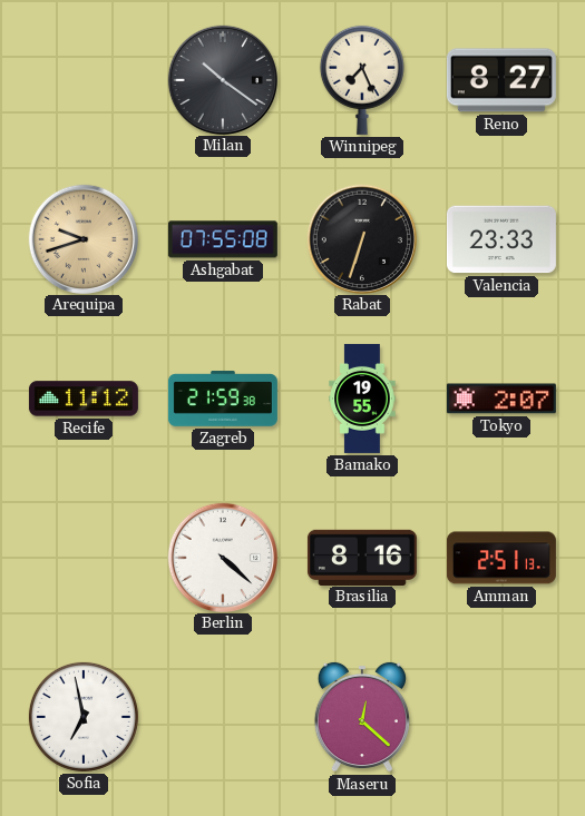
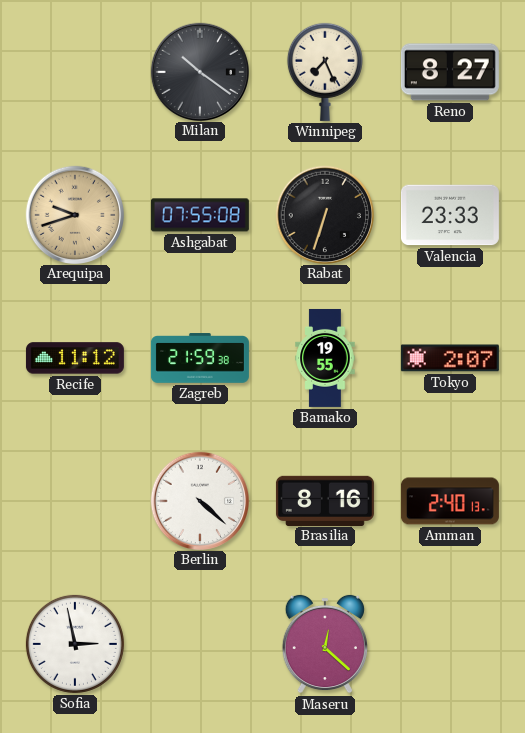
Amman: 2:51 -> 2:40
Sofia: 6:58 -> 2:58
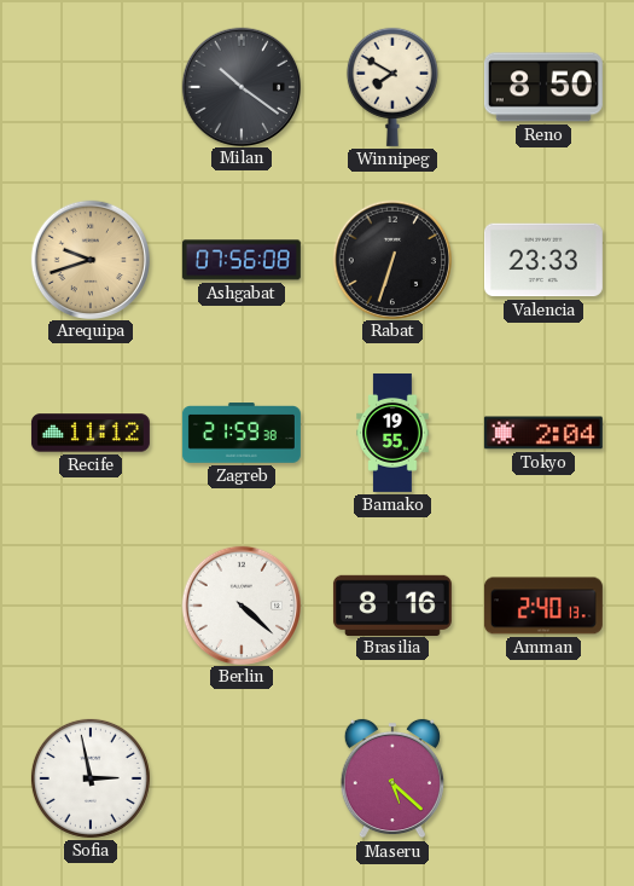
Winnipeg: 7:26 -> 7:50
Reno: 8:27 -> 8:50
Ashgabat: 07:55 -> 07:56
Tokyo: 2:07 -> 2:04
Maseru: 12:22 -> 5:22
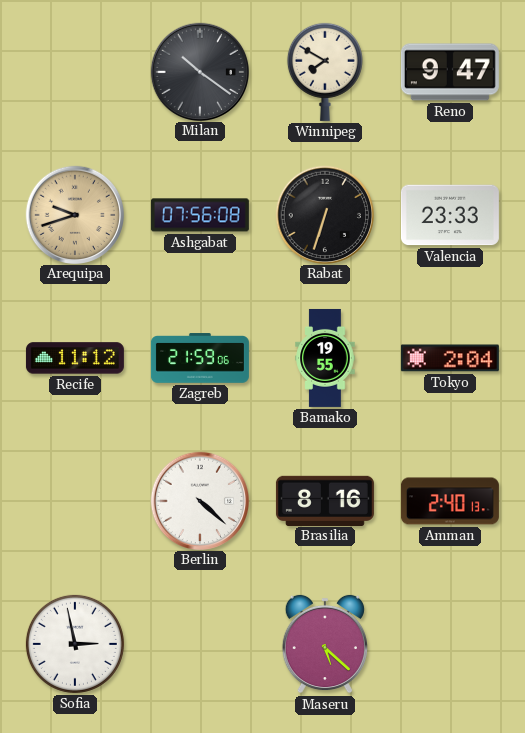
Reno: 8:50 -> 9:47
Zagreb: 21:59:38 -> 21:59:06
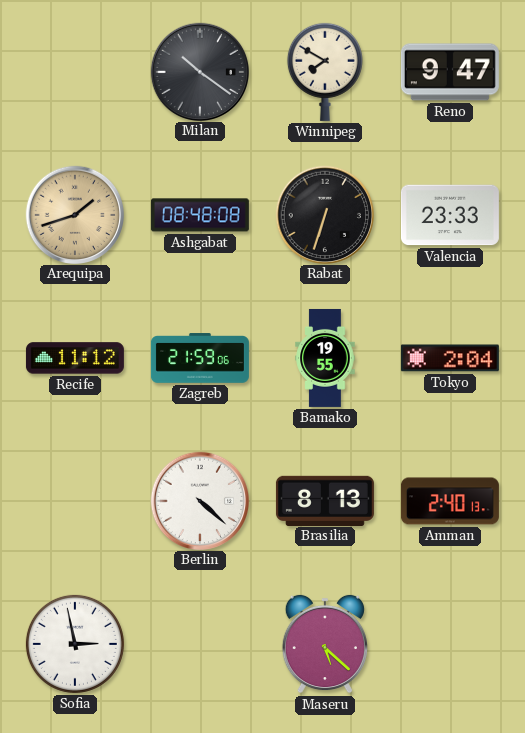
Arequipa: 9:42 -> 1:42
Ashgabat: 07:56 -> 08:48
Brasilia: 8:16 -> 8:13
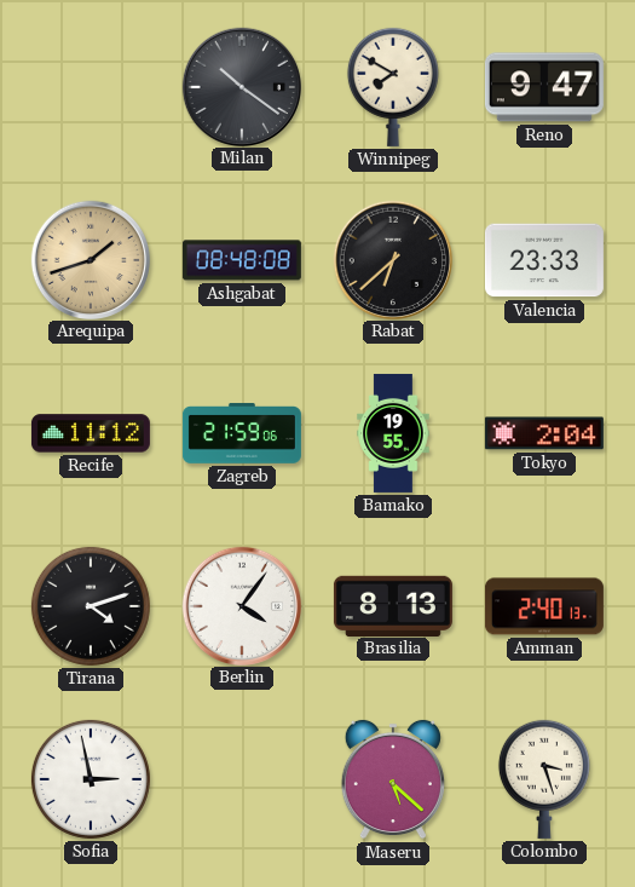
Rabat: 6:33 -> 6:38
Tirana: none -> 4:12
Berlin: 4:22 -> 4:06
Colombo: none -> 3:27
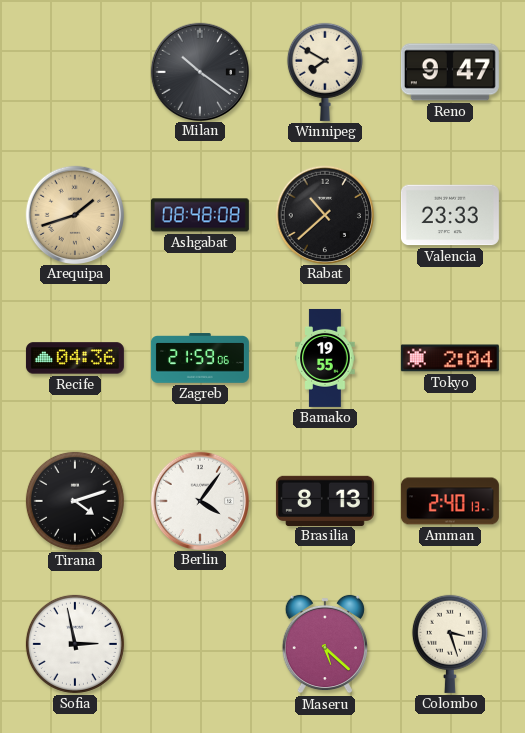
Rabat: 6:38 -> 10:38
Recife: 11:12 -> 04:36
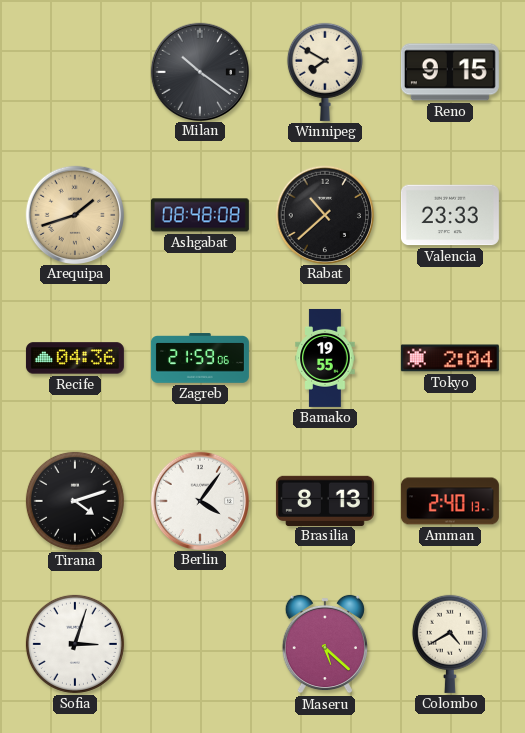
Reno: 9:47 -> 9:15
Sofia: 2:58 -> 3:03
Colombo: 3:27 -> 4:40
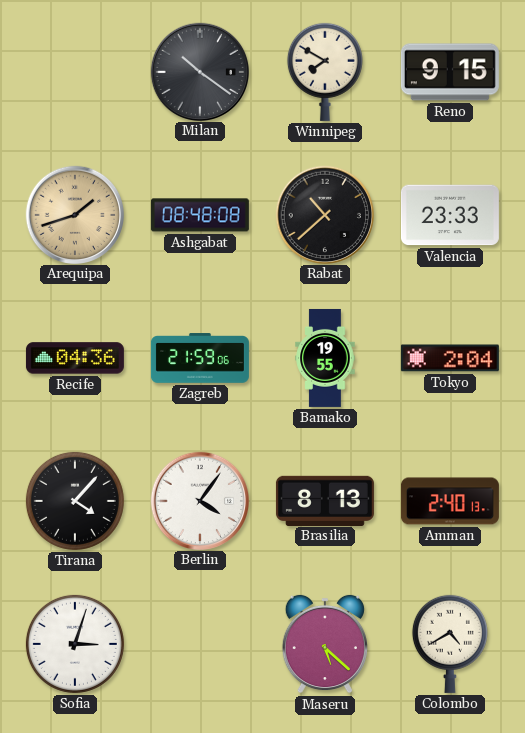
Tirana: 4:12 -> 4:07
